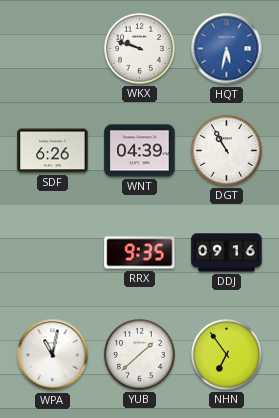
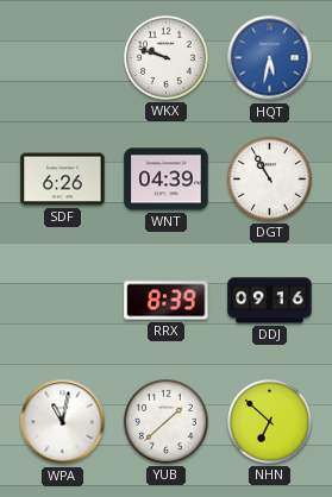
RRX: 9:35 -> 8:39
NHN: 6:54 -> 6:52
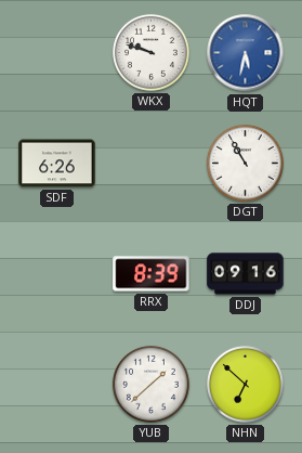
WNT: 04:39 -> none
WPA: 11:02 -> none
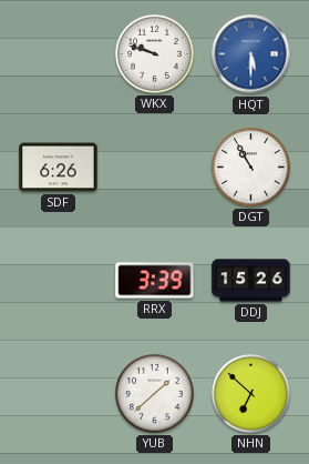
HQT: 5:32 -> 5:30
RRX: 8:39 -> 3:39
DDJ: 09:16 -> 15:26
